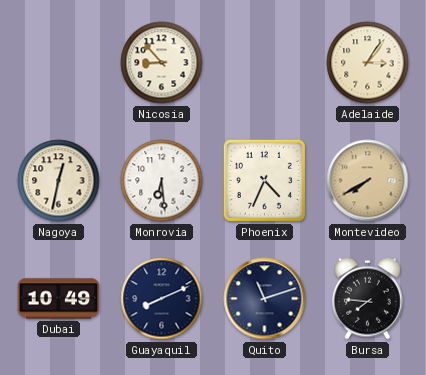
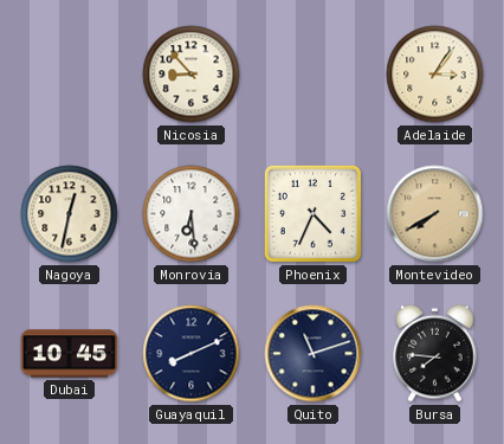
Dubai: 10:49 -> 10:45
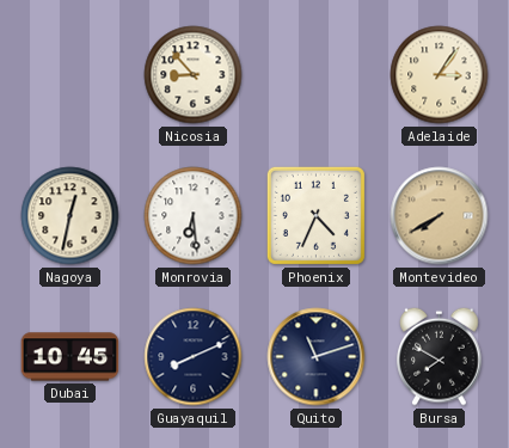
Bursa: 7:46 -> 7:50
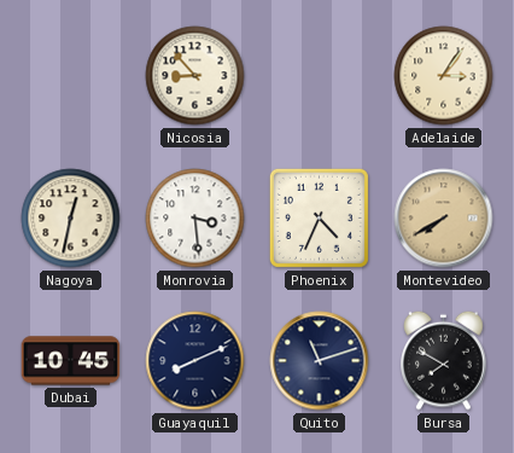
Monrovia: 6:29 -> 3:29
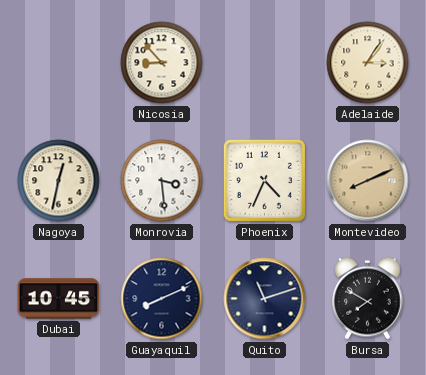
Montevideo: 7:40 -> 8:11
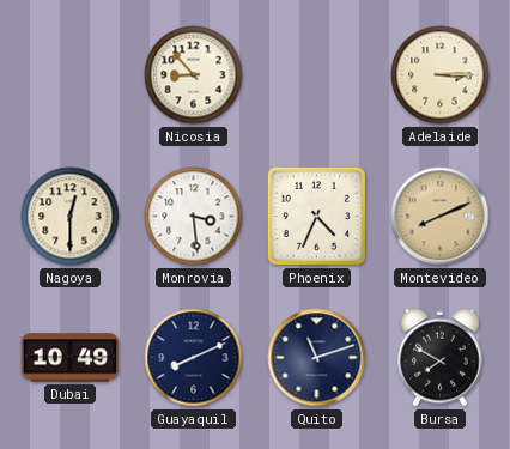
Adelaide: 3:06 -> 3:15
Nagoya: 12:32 -> 12:30
Dubai: 10:45 -> 10:49
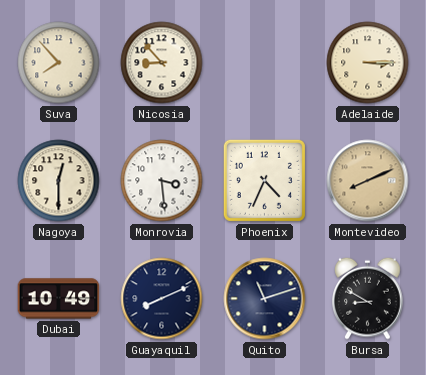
Suva: none -> 7:53
Bursa: 7:50 -> 8:50
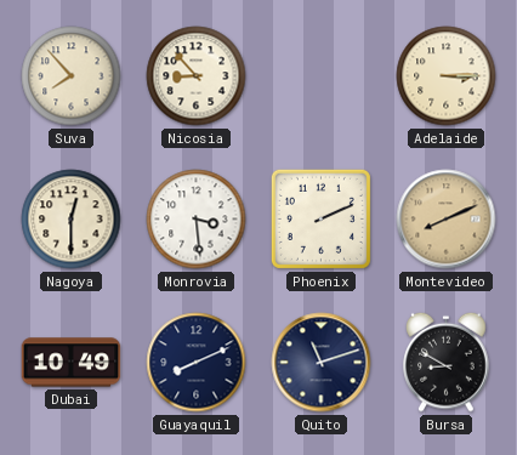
Phoenix: 4:34 -> 2:11
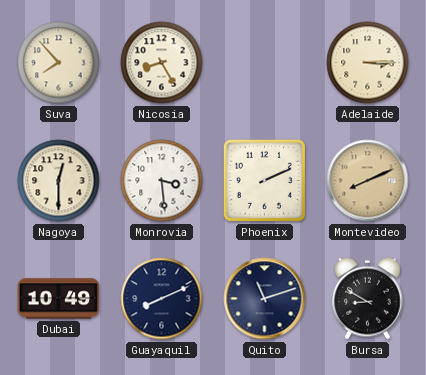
Nicosia: 8:53 -> 8:25
